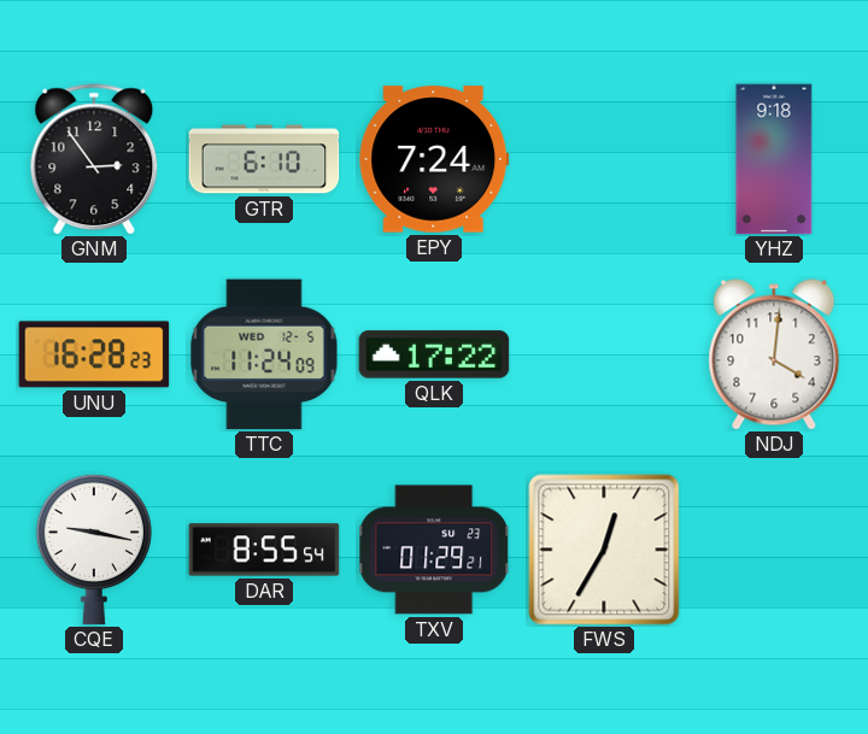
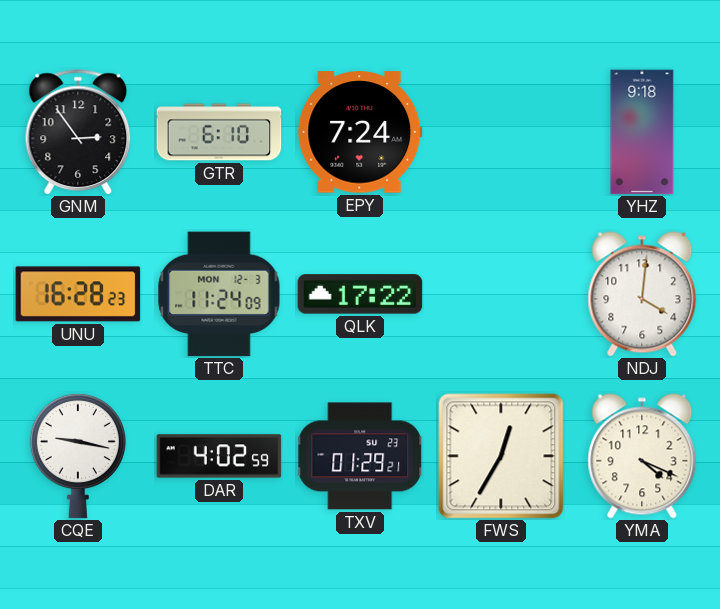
TTC date: WED 12-5 -> MON 12-3
DAR: 8:55 -> 4:02
YMA: none -> 4:19
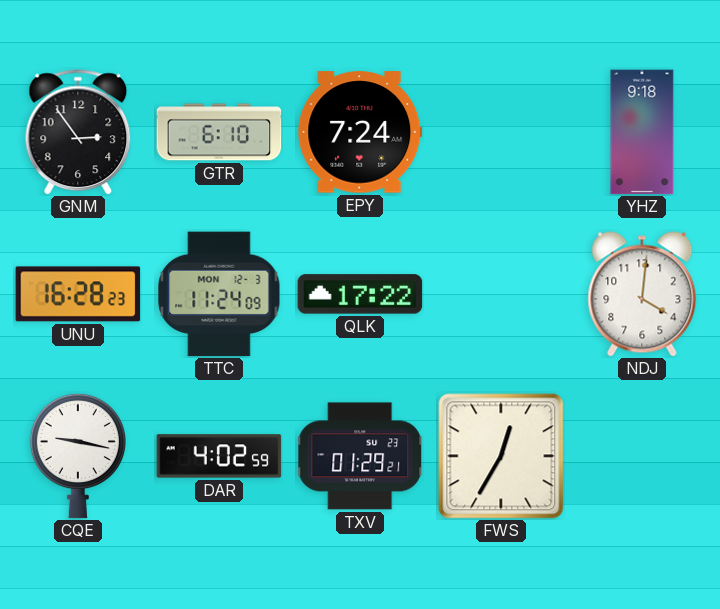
YMA: 4:19 -> none
